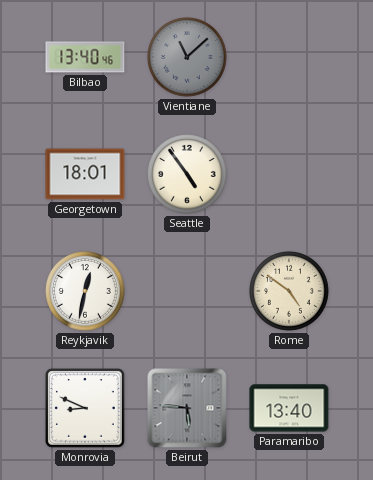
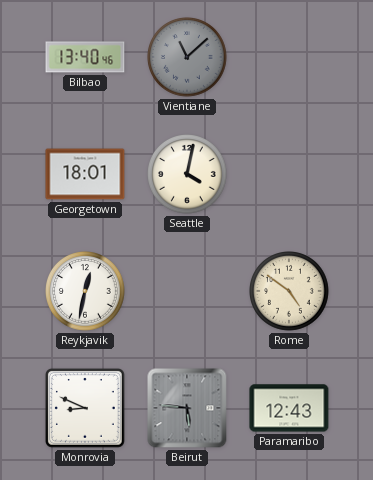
Seattle: 4:54 -> 4:02
Paramaribo: 13:40 -> 12:43
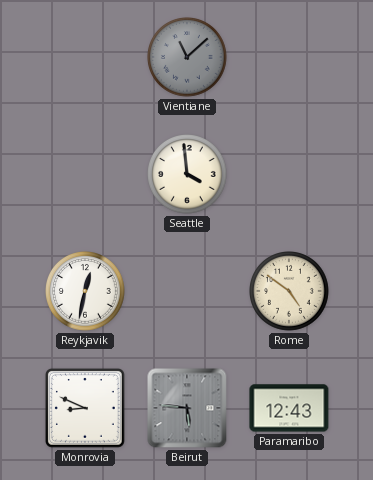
Bilbao: 13:40 -> none
Georgetown: 18:01 -> none
Seattle: 4:02 -> 3:59
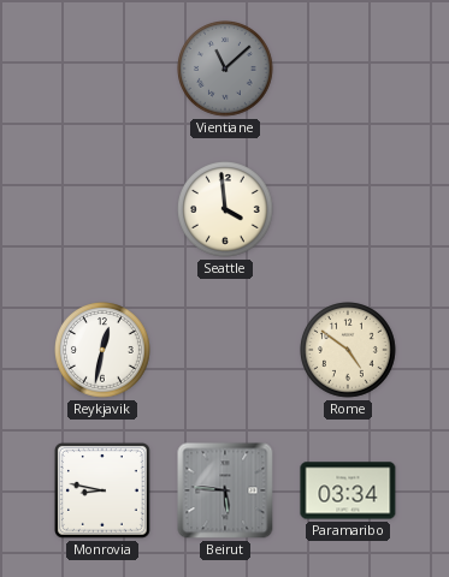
Monrovia: 8:49 -> 8:47
Paramaribo: 12:43 -> 03:34
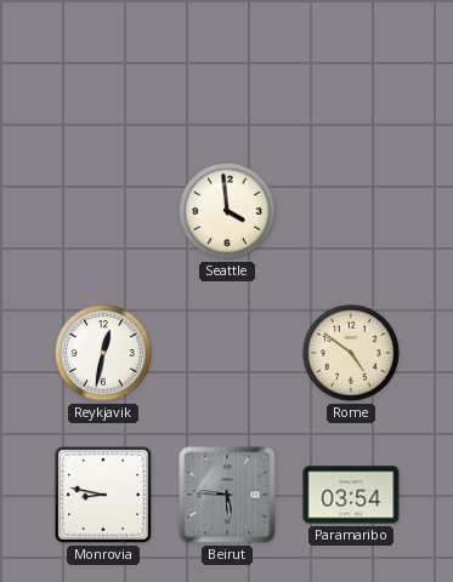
Vientiane: 11:08 -> none
Paramaribo: 03:34 -> 03:54
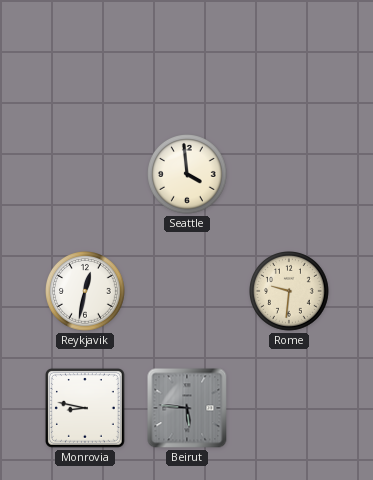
Rome: 4:51 -> 9:31
Paramaribo: 03:54 -> none
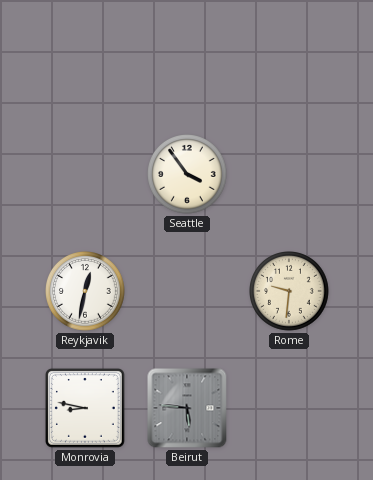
Seattle: 3:59 -> 3:54
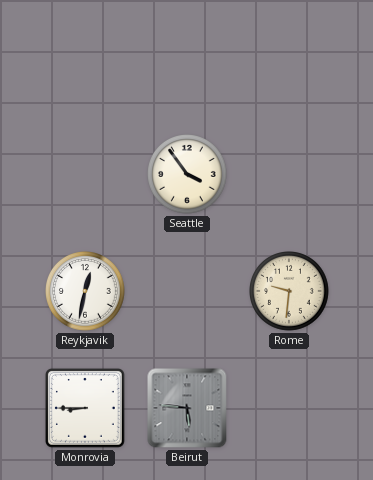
Monrovia: 8:47 -> 8:45
